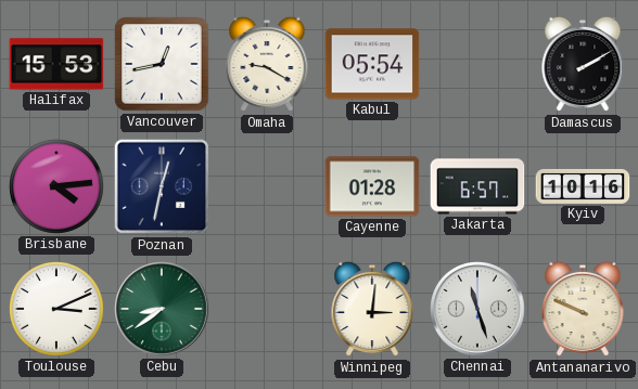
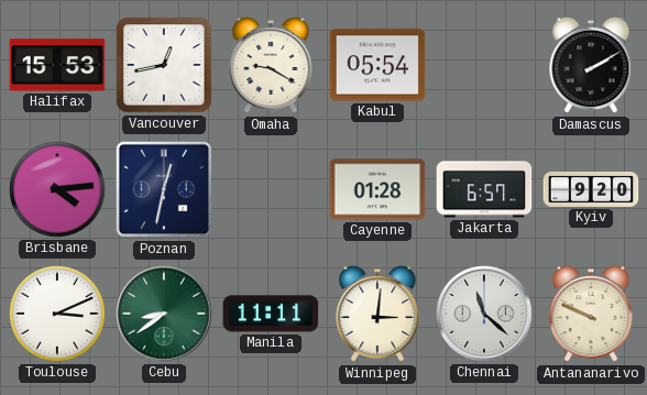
Kyiv: 10:16 -> 9:20
Manila: none -> 11:11
Chennai: 11:27 -> 11:22
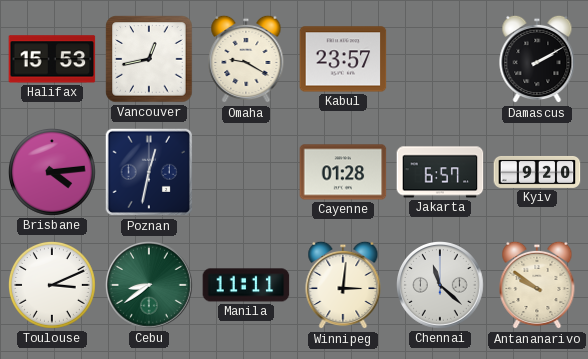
Kabul: 05:54 -> 23:57
Antananarivo: 9:49 -> 9:51
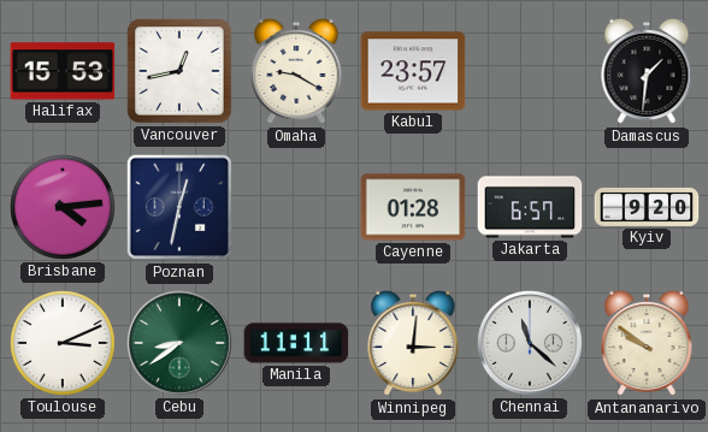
Damascus: 2:10 -> 1:31
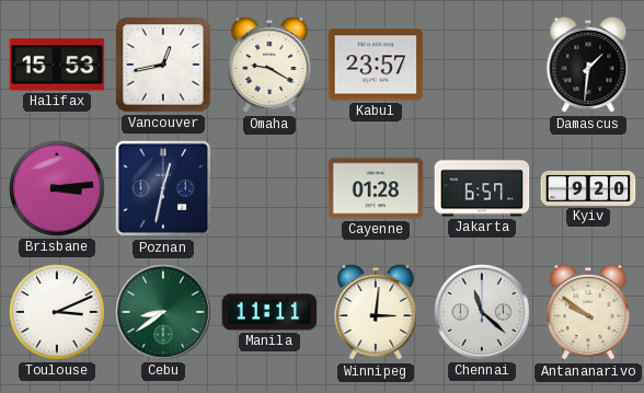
Brisbane: 4:14 -> 3:14
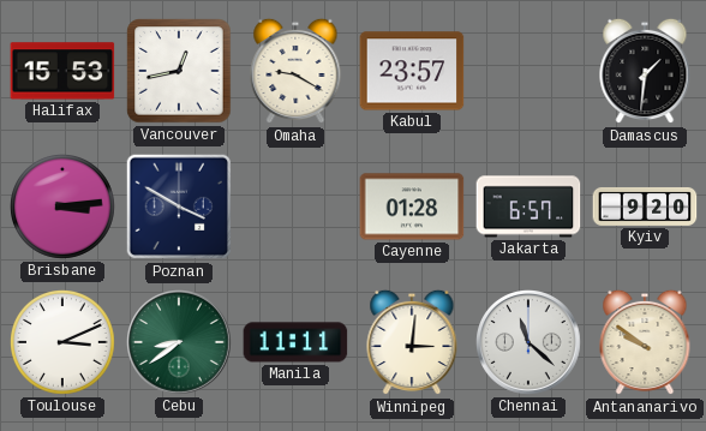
Poznan: 12:32 -> 3:50
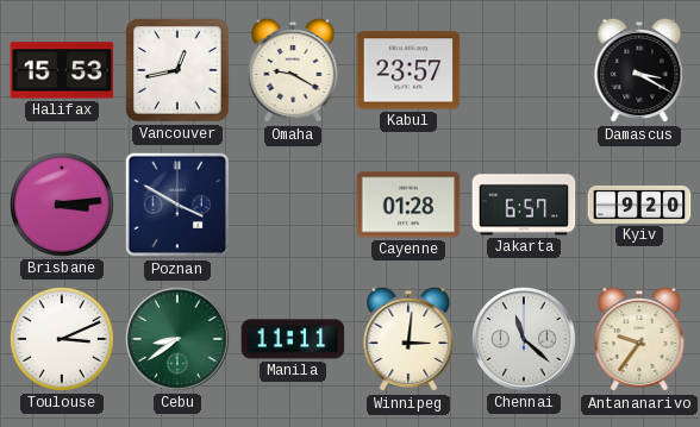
Damascus: 1:31 -> 3:20
Antananarivo: 9:51 -> 9:36
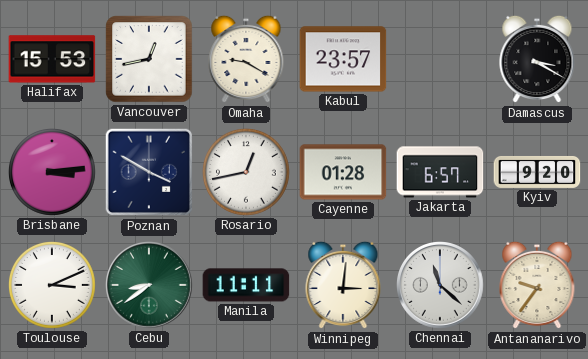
Rosario: none -> 12:43
